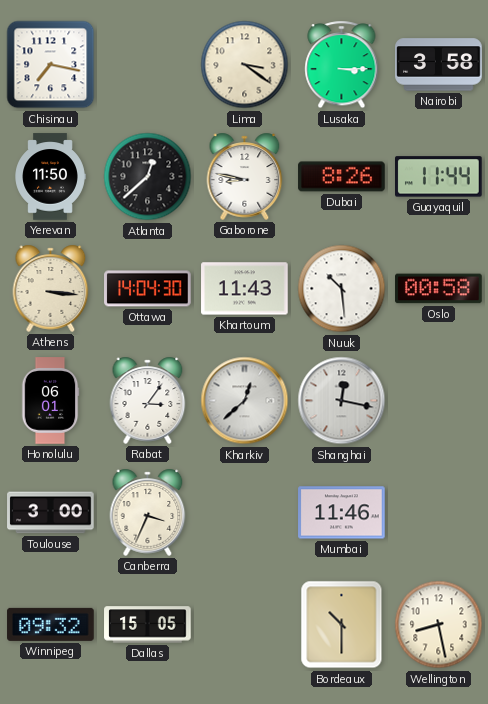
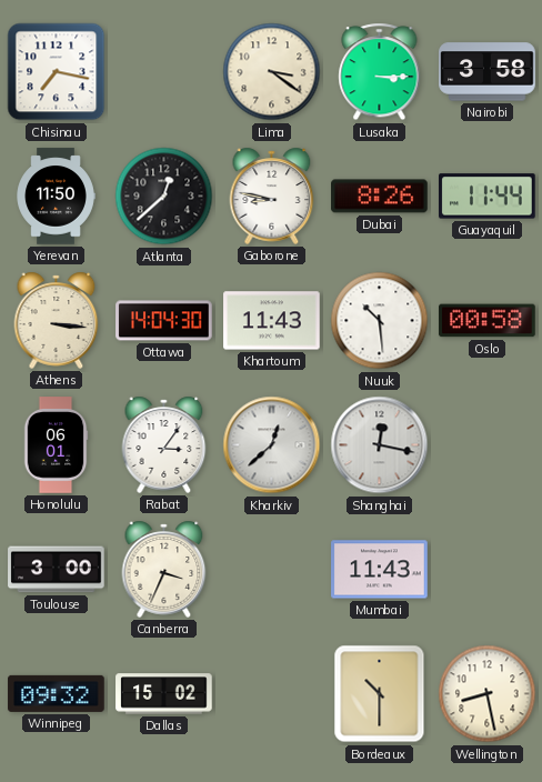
Mumbai: 11:46 -> 11:43
Dallas: 15:05 -> 15:02
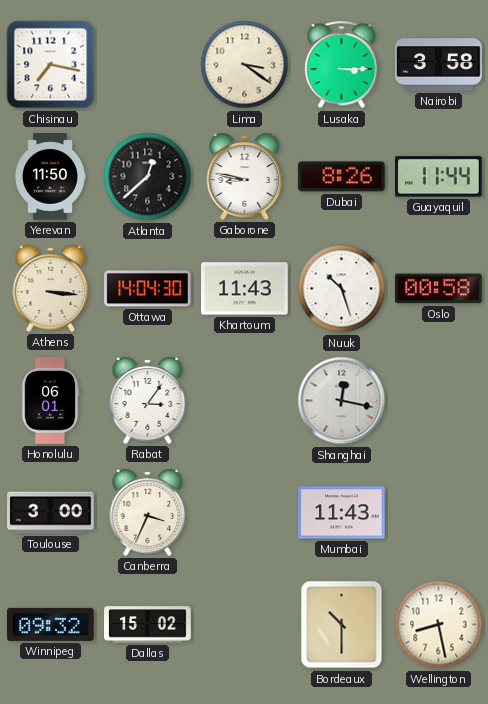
Nuuk: 10:29 -> 10:27
Kharkiv: 12:38 -> none
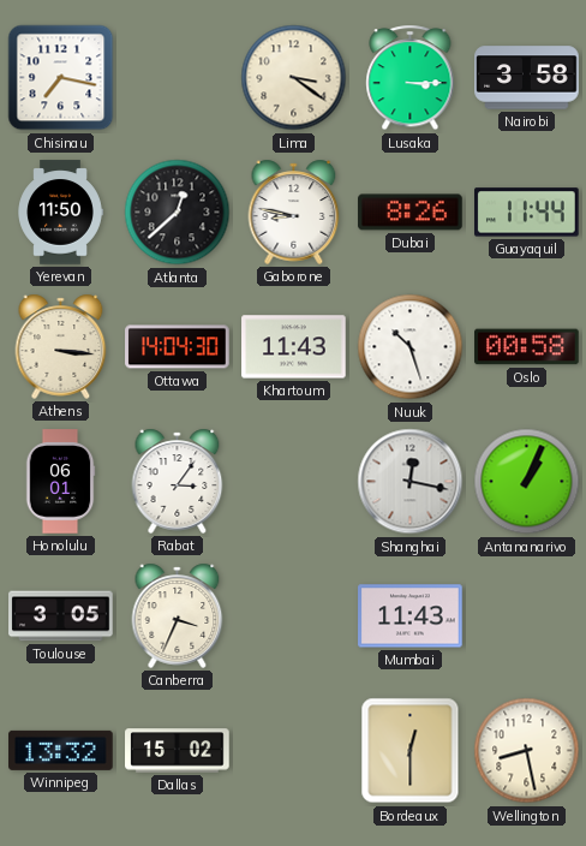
Antananarivo: none -> 1:04
Toulouse: 3:00 -> 3:05
Winnipeg: 09:32 -> 13:32
Bordeaux: 10:30 -> 12:30
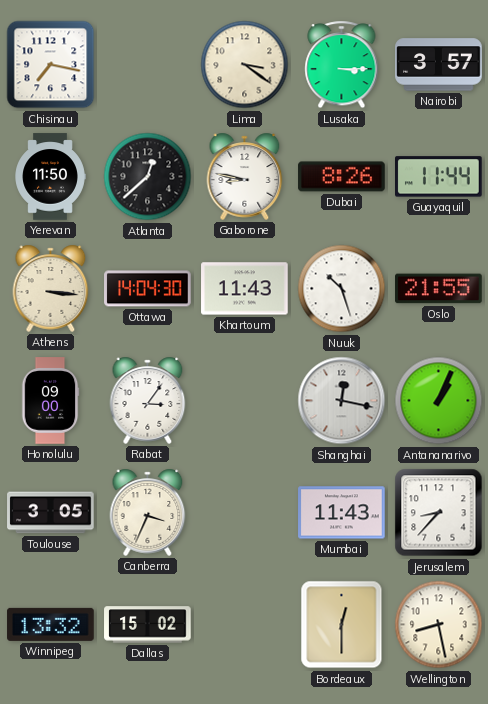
Nairobi: 3:58 -> 3:57
Oslo: 00:58 -> 21:55
Honolulu: 06:01 -> 09:00
Jerusalem: none -> 8:37
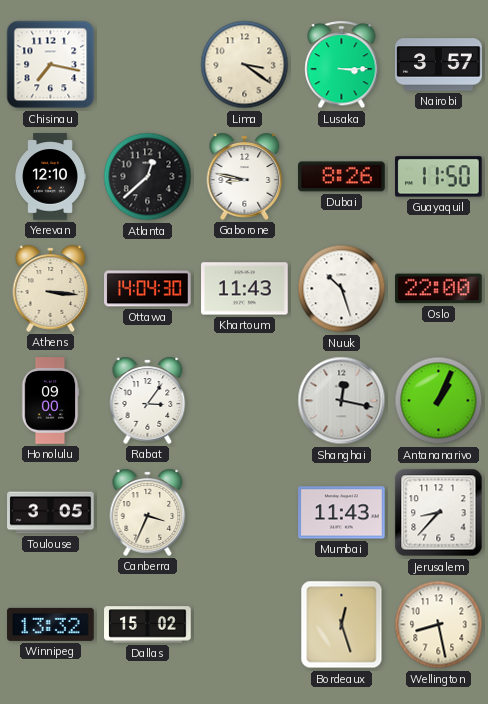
Yerevan: 11:50 -> 12:10
Guayaquil: 11:44 -> 11:50
Oslo: 21:55 -> 22:00
Bordeaux: 12:30 -> 12:27
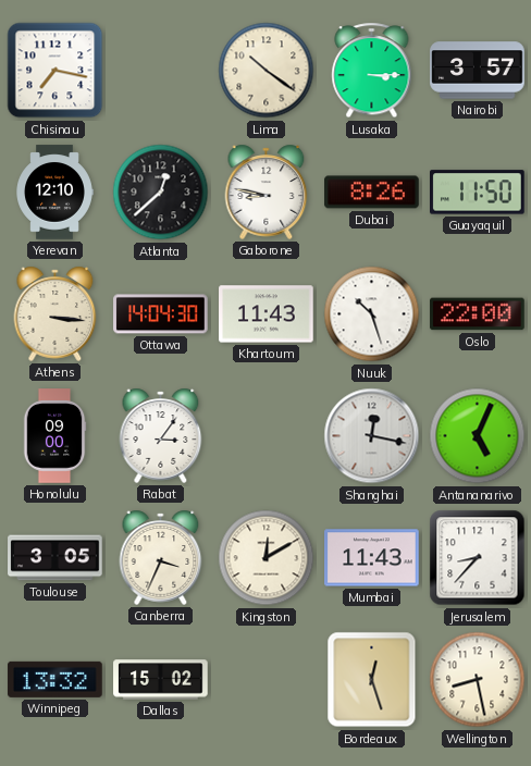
Lima: 3:21 -> 10:21
Antananarivo: 1:04 -> 5:04
Kingston: none -> 12:10
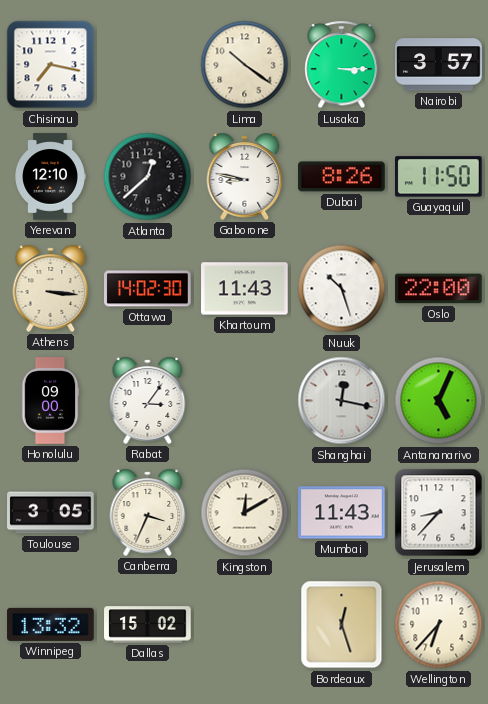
Ottawa: 14:04 -> 14:02
Wellington: 8:28 -> 6:37
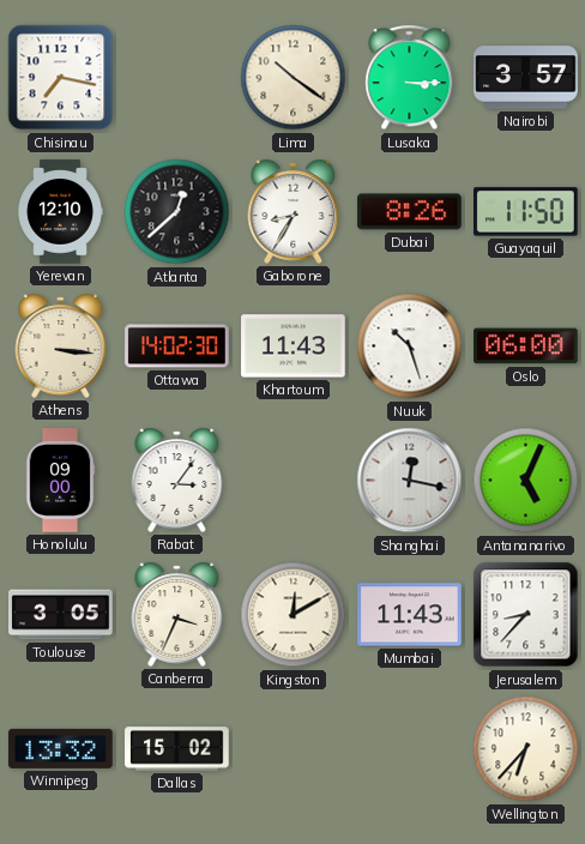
Gaborone: 8:47 -> 8:35
Oslo: 22:00 -> 06:00
Bordeaux: 12:27 -> none
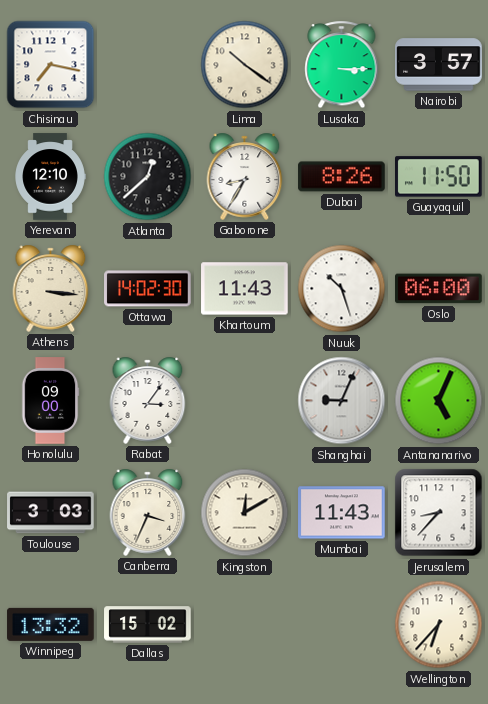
Shanghai: 12:17 -> 9:04
Toulouse: 3:05 -> 3:03
